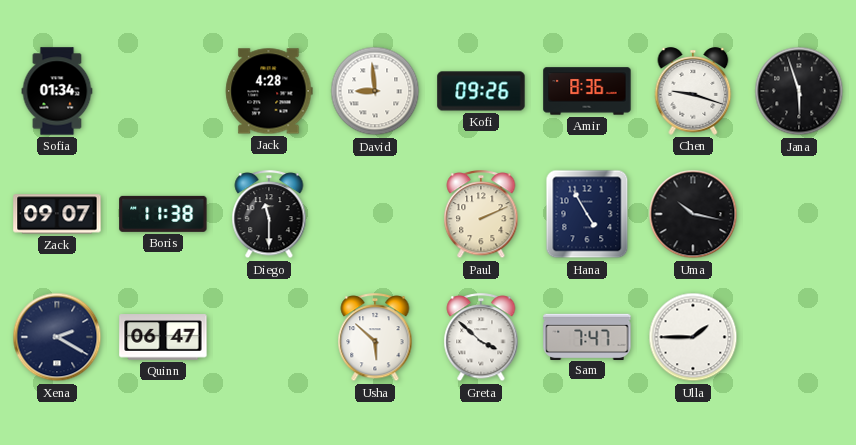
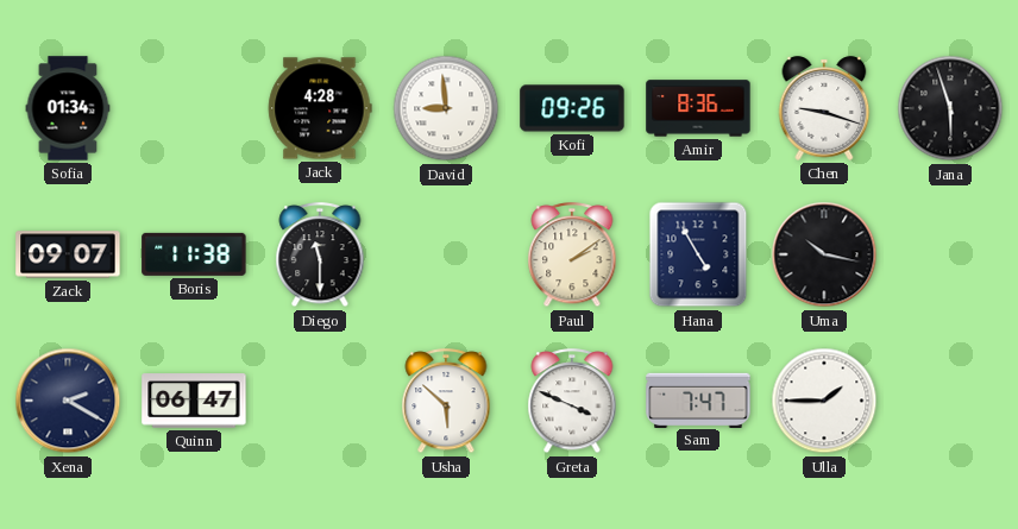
Paul: 2:11 -> 2:09
Greta: 3:52 -> 3:49
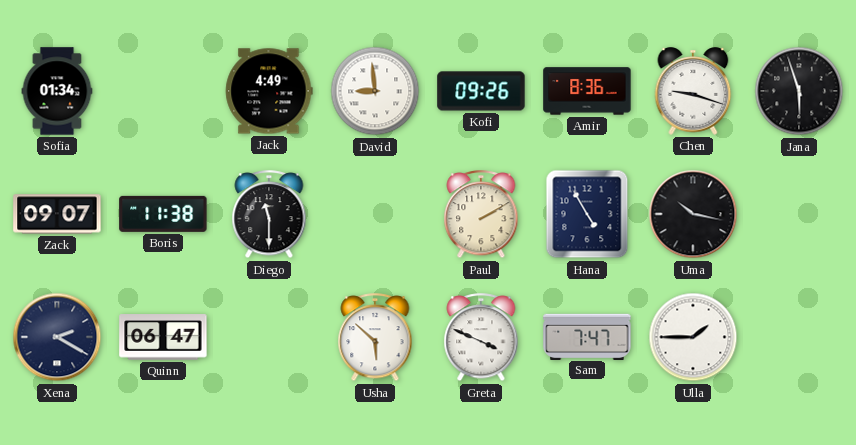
Jack: 4:28 -> 4:49
Paul: 2:09 -> 2:10
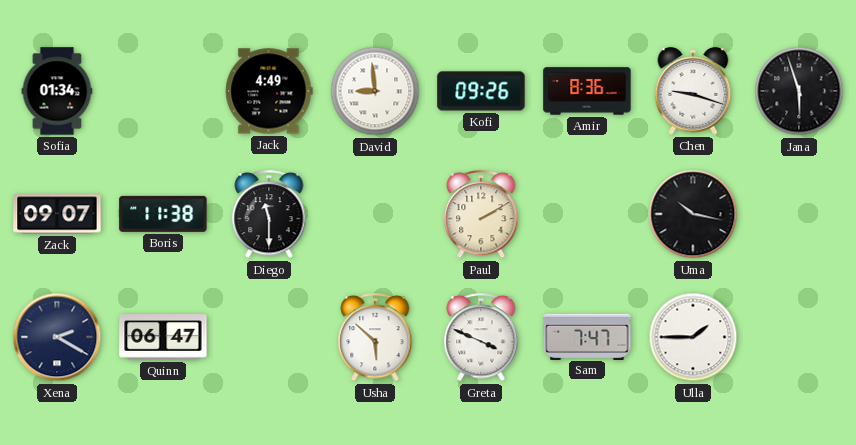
Hana: 4:55 -> none
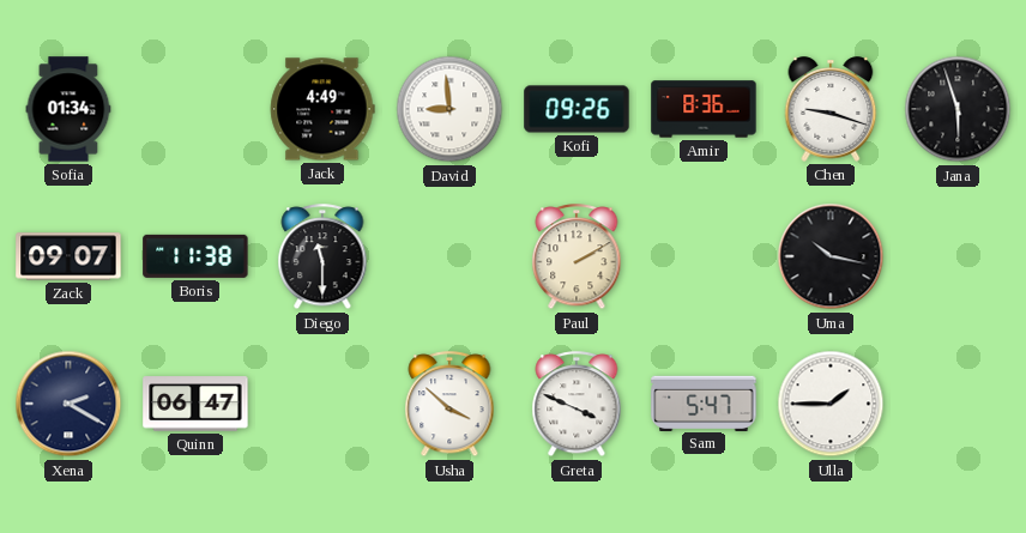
Usha: 5:52 -> 3:52
Sam: 7:47 -> 5:47
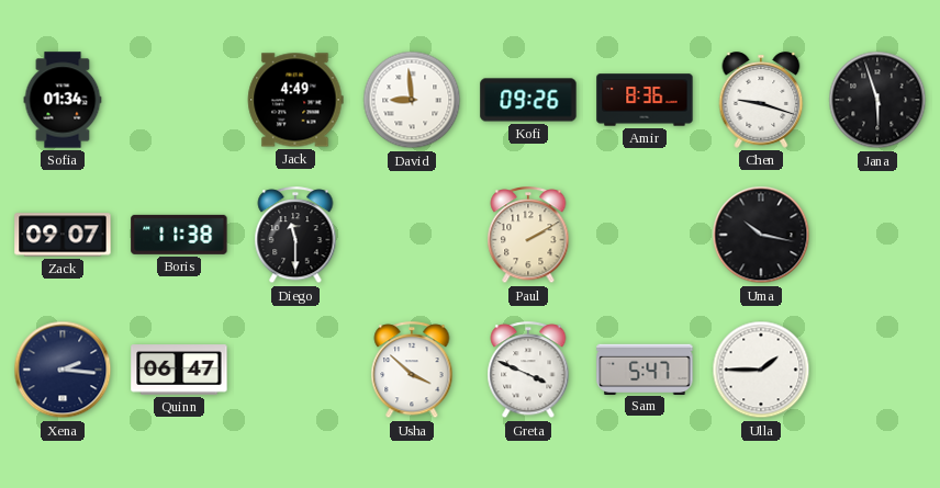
Xena: 2:20 -> 2:16
